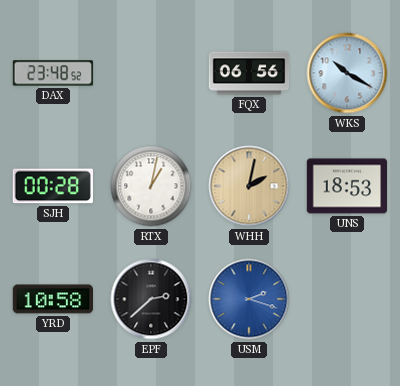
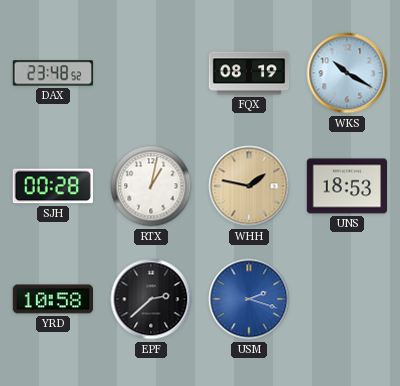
FQX: 06:56 -> 08:19
WHH: 2:02 -> 1:47
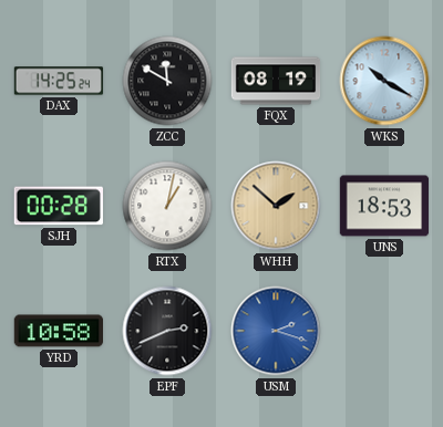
DAX: 23:48 -> 14:25
ZCC: none -> 11:50
WHH: 1:47 -> 1:52
EPF: 2:38 -> 2:41
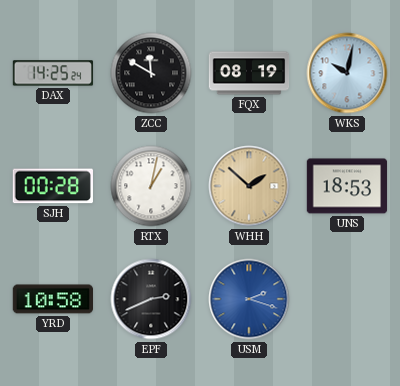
WKS: 10:20 -> 10:02
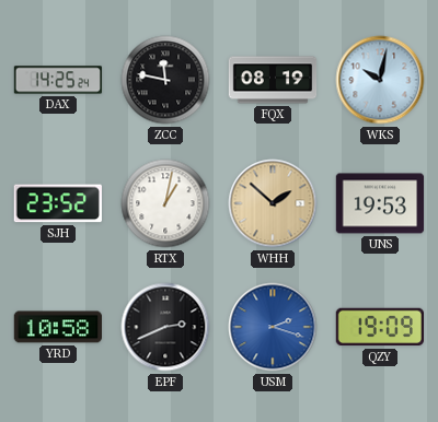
ZCC: 11:50 -> 11:47
SJH: 00:28 -> 23:52
UNS: 18:53 -> 19:53
QZY: none -> 19:09
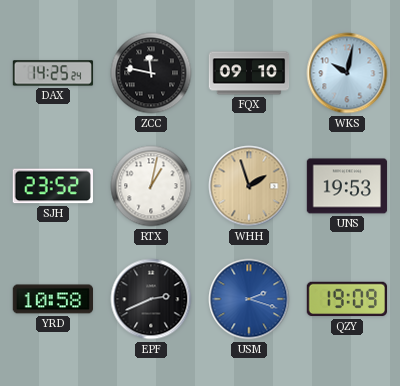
FQX: 08:19 -> 09:10
WHH: 1:52 -> 1:57
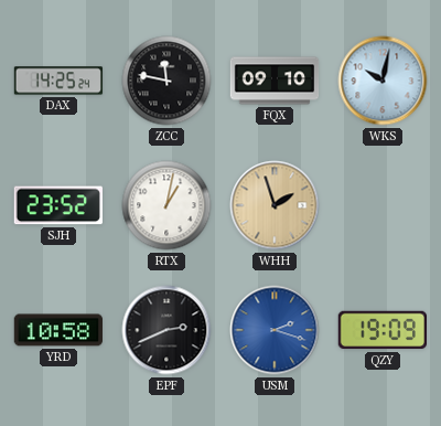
UNS: 19:53 -> none
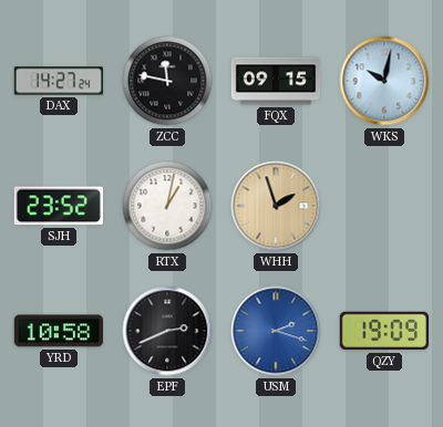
DAX: 14:25 -> 14:27
FQX: 09:10 -> 09:15
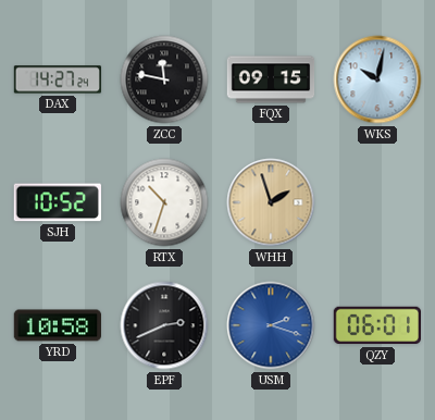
SJH: 23:52 -> 10:52
RTX: 1:02 -> 10:33
QZY: 19:09 -> 06:01
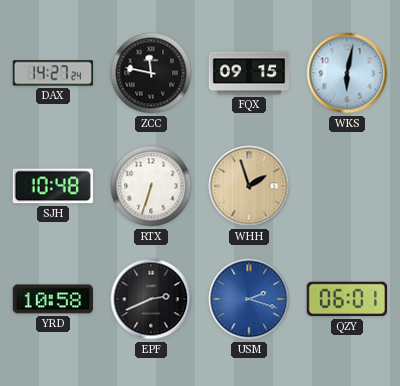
WKS: 10:02 -> 6:02
SJH: 10:52 -> 10:48
RTX: 10:33 -> 6:33
